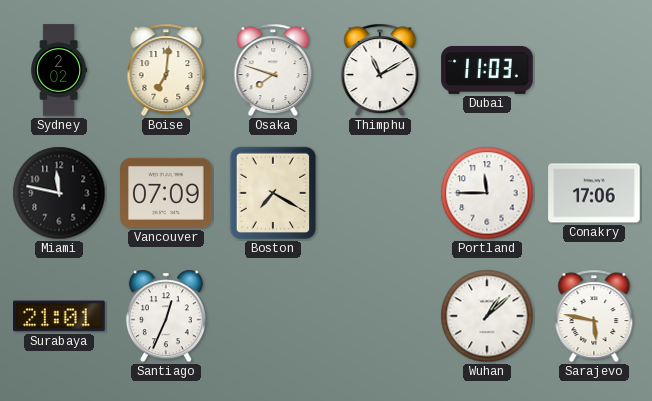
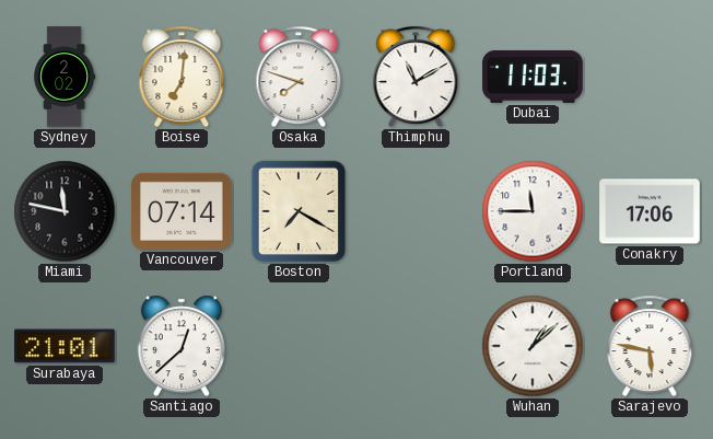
Vancouver: 07:09 -> 07:14
Santiago: 12:34 -> 12:38
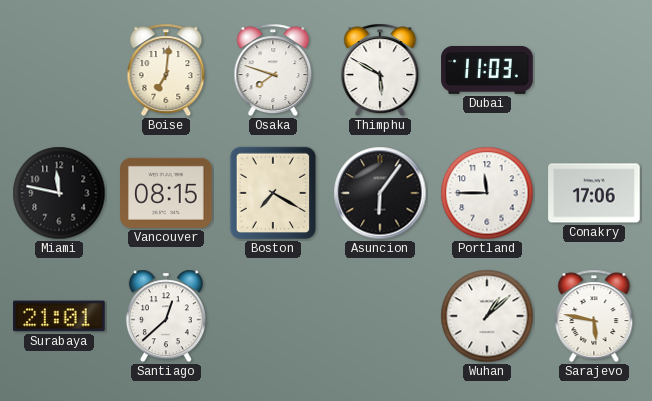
Sydney: 2:02 -> none
Thimphu: 11:10 -> 5:50
Vancouver: 07:14 -> 08:15
Asuncion: none -> 6:06
